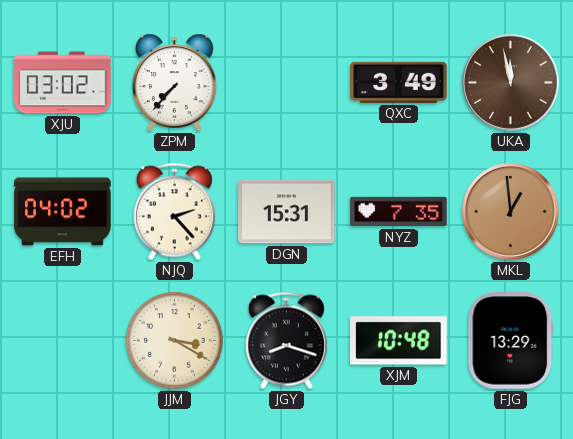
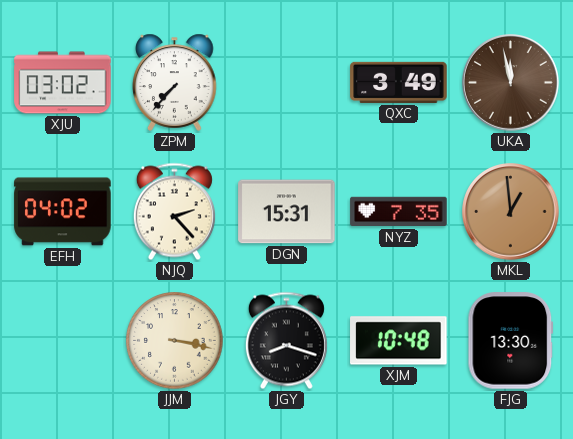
JJM: 3:20 -> 3:17
FJG: 13:29 -> 13:30
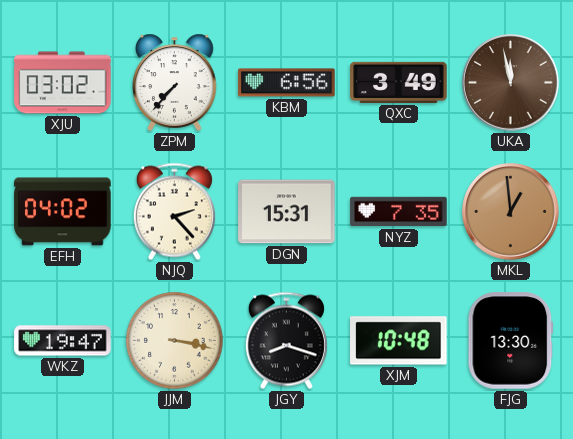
KBM: none -> 6:56
WKZ: none -> 19:47
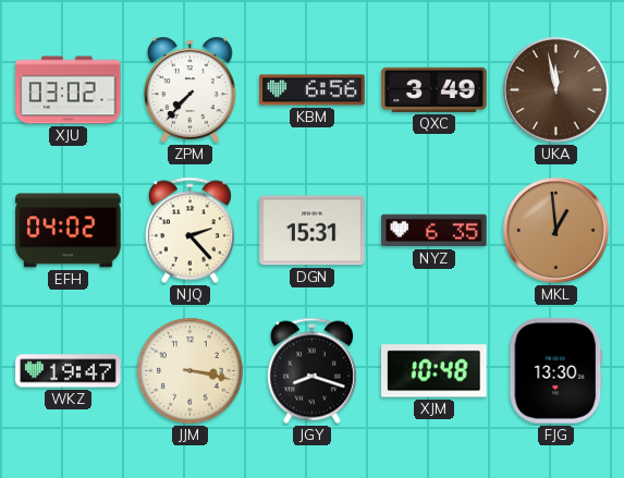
NYZ: 7:35 -> 6:35
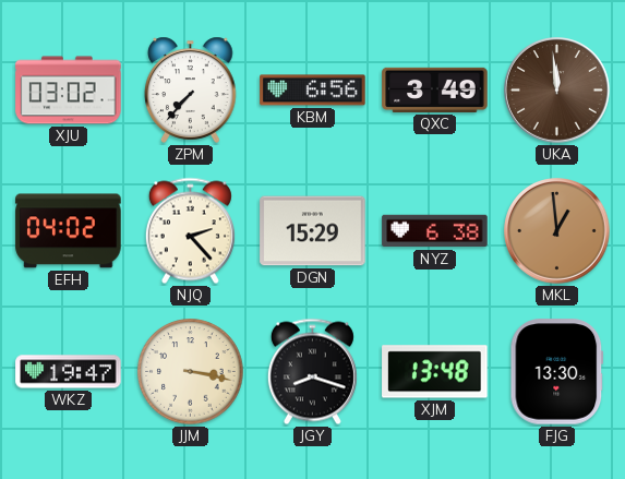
UKA: 11:58 -> 11:59
DGN: 15:31 -> 15:29
NYZ: 6:35 -> 6:38
XJM: 10:48 -> 13:48
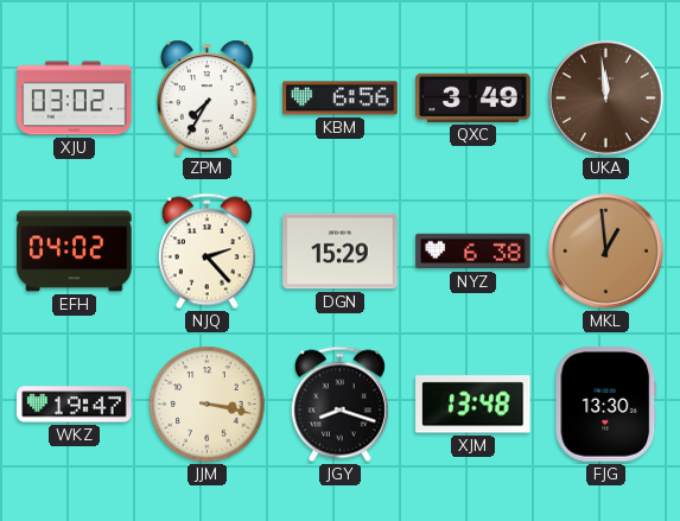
ZPM: 7:37 -> 7:35
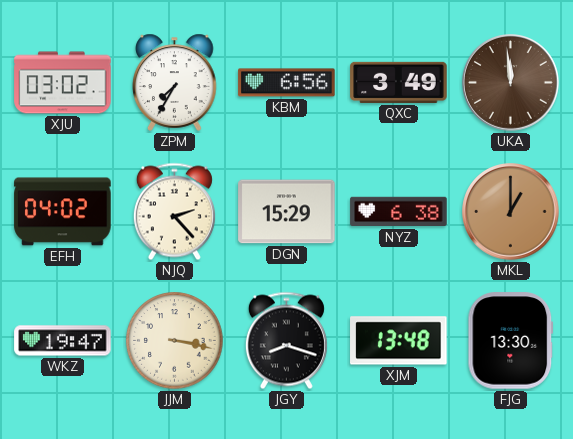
MKL: 12:59 -> 1:00
